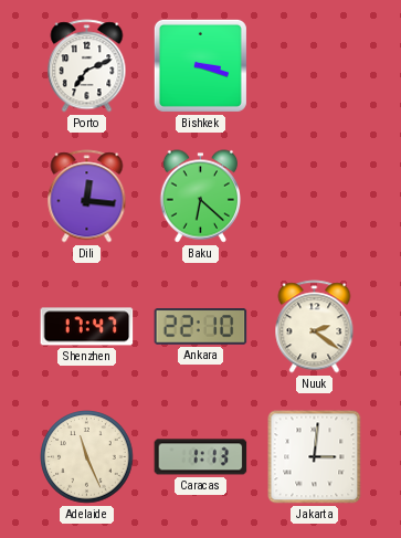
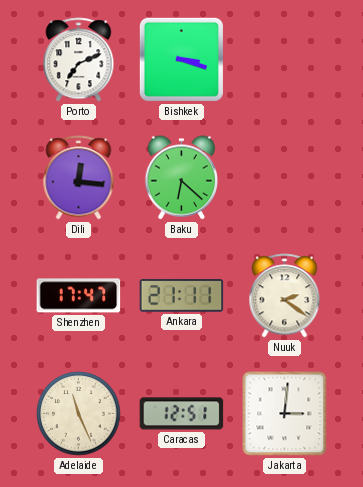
Ankara: 22:10 -> 21:11
Caracas: 1:13 -> 12:51
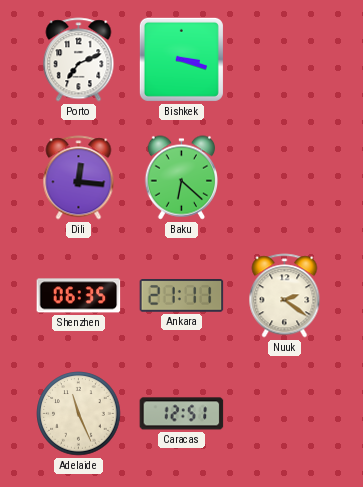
Shenzhen: 17:47 -> 06:35
Jakarta: 3:01 -> none
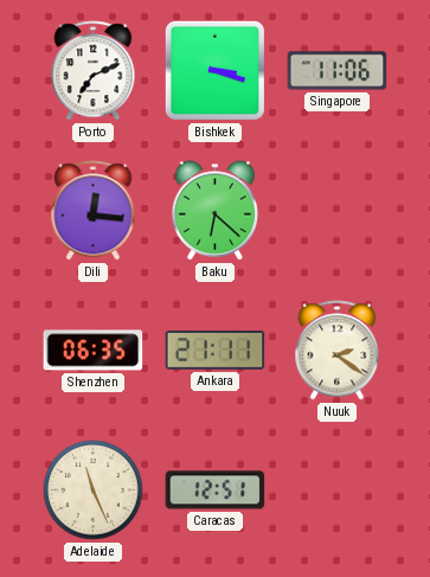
Singapore: none -> 11:06
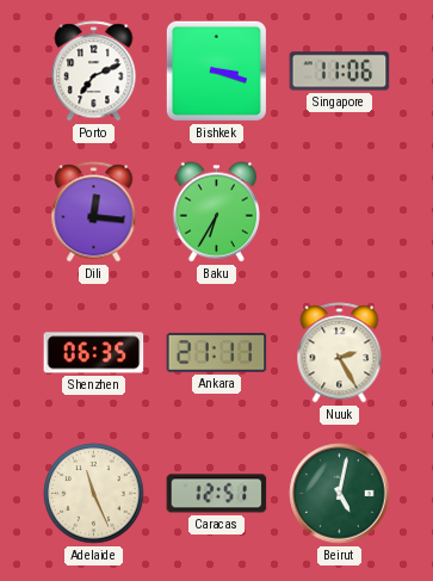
Baku: 6:22 -> 6:35
Nuuk: 2:21 -> 2:25
Beirut: none -> 5:02
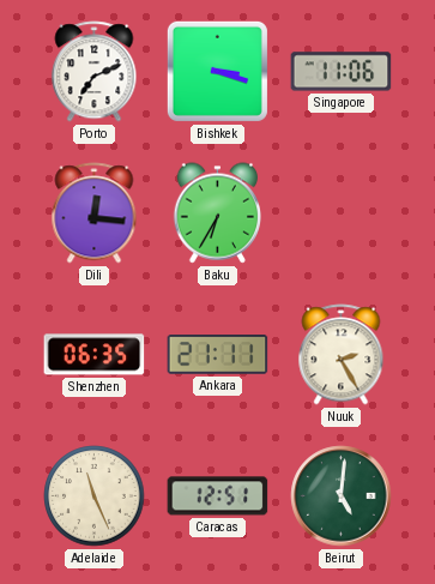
Beirut: 5:02 -> 5:01
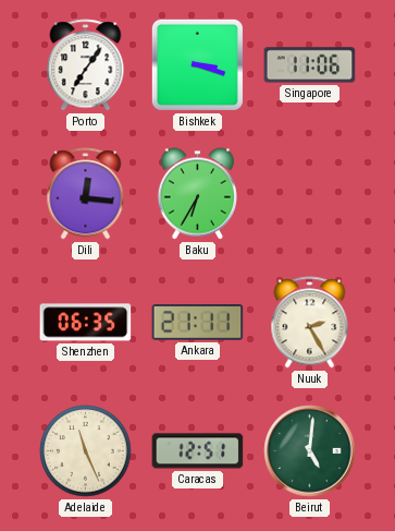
Porto: 7:11 -> 7:06
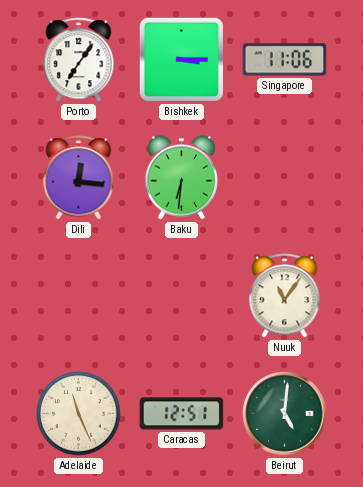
Bishkek: 3:18 -> 3:15
Baku: 6:35 -> 6:31
Shenzhen: 06:35 -> none
Ankara: 21:11 -> none
Nuuk: 2:25 -> 11:06
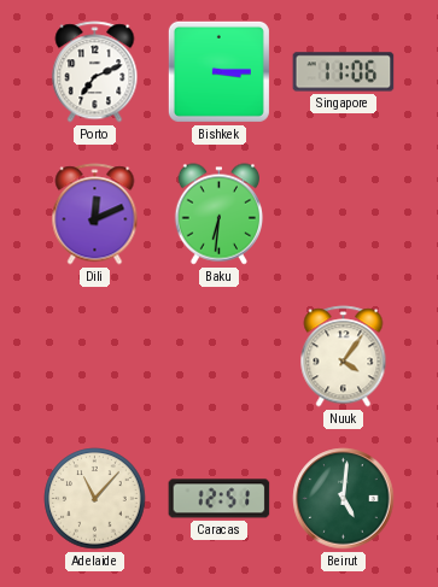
Porto: 7:06 -> 7:11
Dili: 12:16 -> 12:11
Nuuk: 11:06 -> 4:06
Adelaide: 11:26 -> 11:07
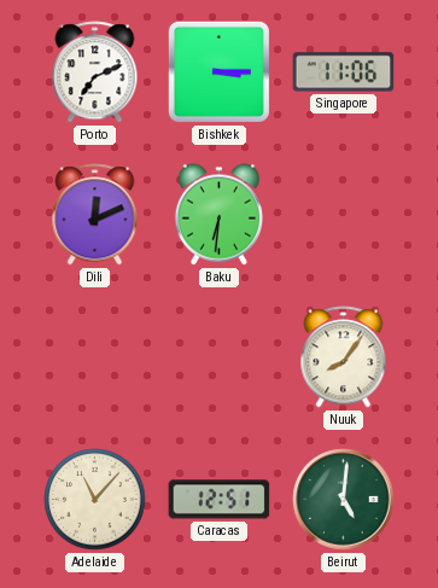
Nuuk: 4:06 -> 8:06
